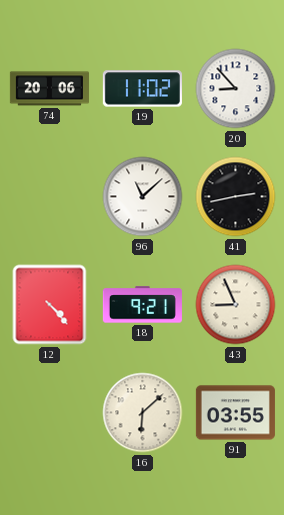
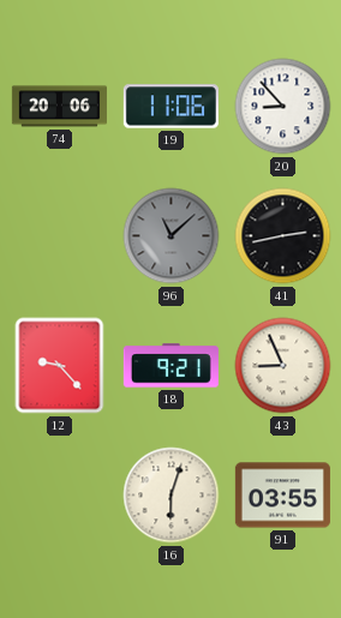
19: 11:02 -> 11:06
96 dial: white -> grey
12: 4:23 -> 9:23
16: 6:08 -> 6:03
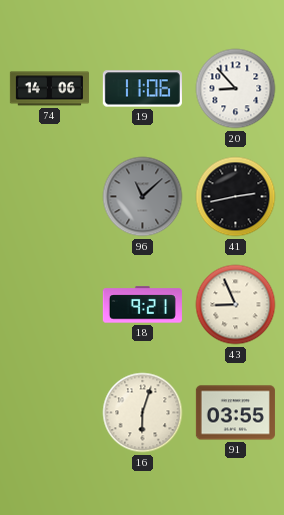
74: 20:06 -> 14:06
12: 9:23 -> none
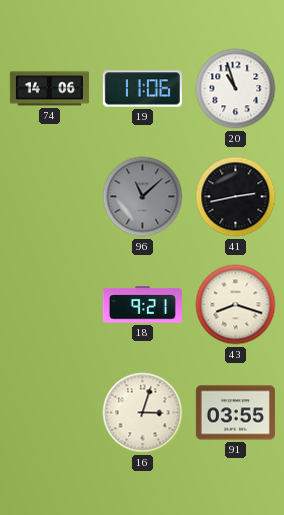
20: 8:53 -> 10:57
43: 8:56 -> 8:18
16: 6:03 -> 3:03
